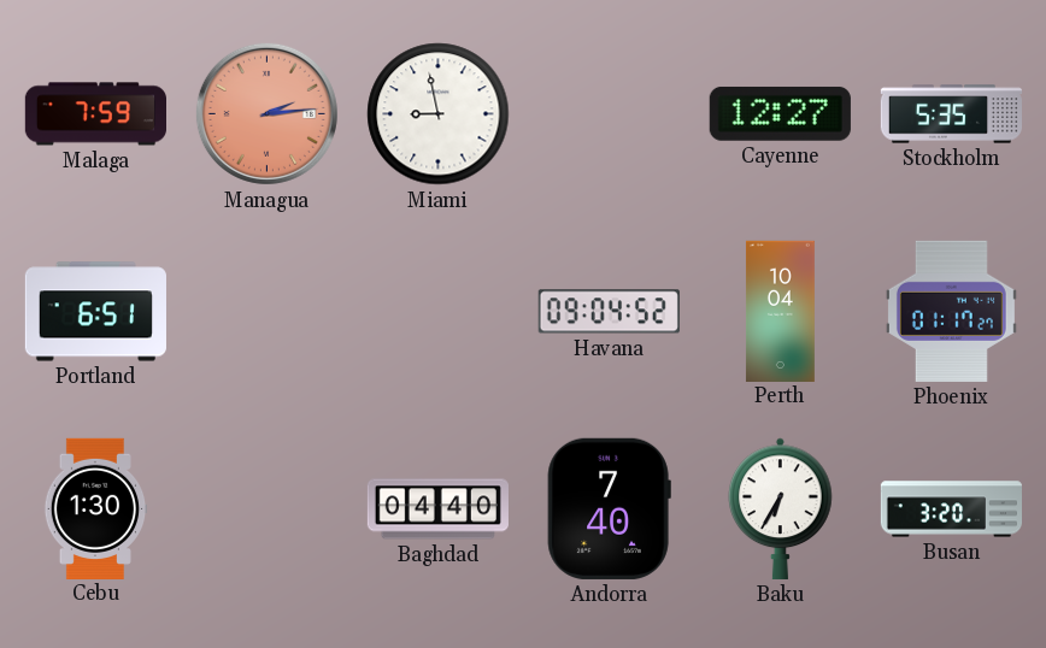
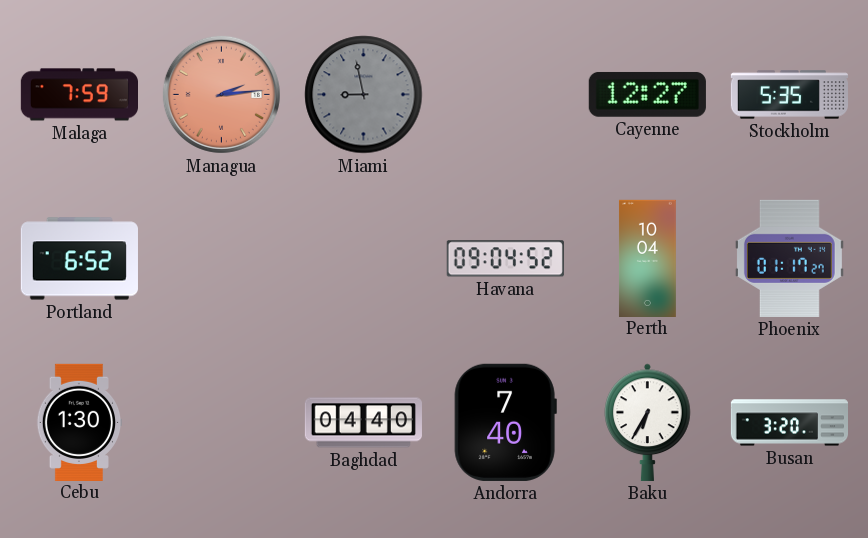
Miami dial: white -> grey
Portland: 6:51 -> 6:52
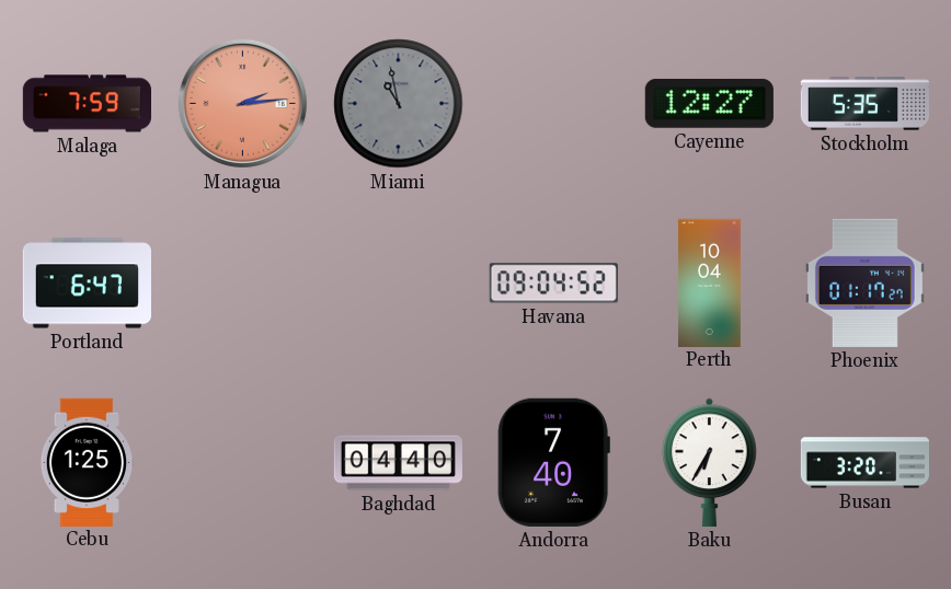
Miami: 8:58 -> 10:58
Portland: 6:52 -> 6:47
Cebu: 1:30 -> 1:25
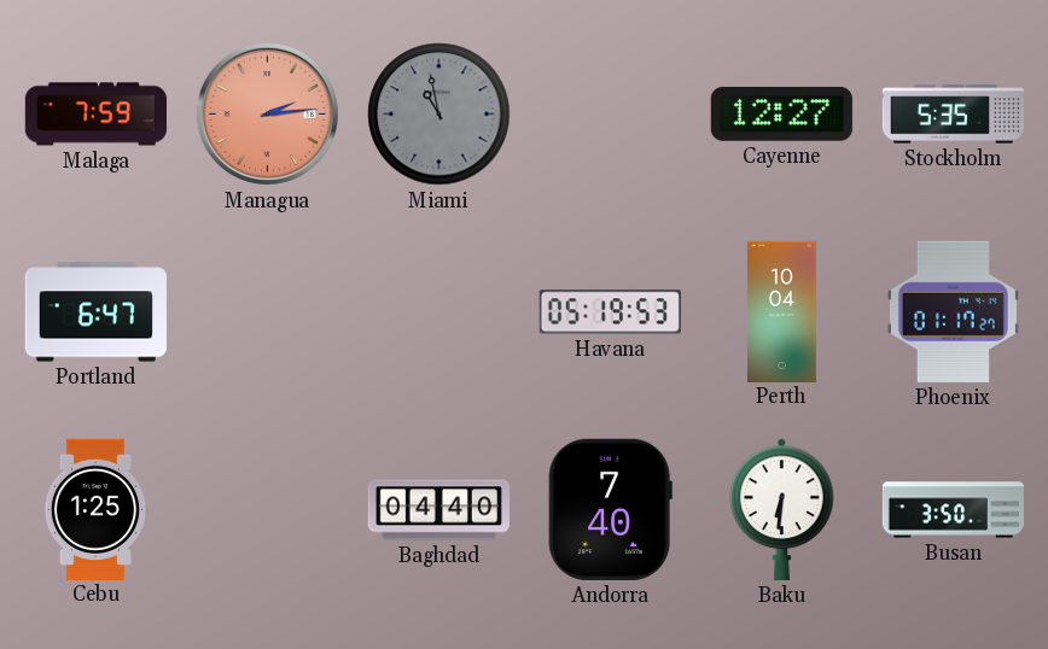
Havana: 09:04 -> 05:19
Baku: 6:35 -> 6:31
Busan: 3:20 -> 3:50
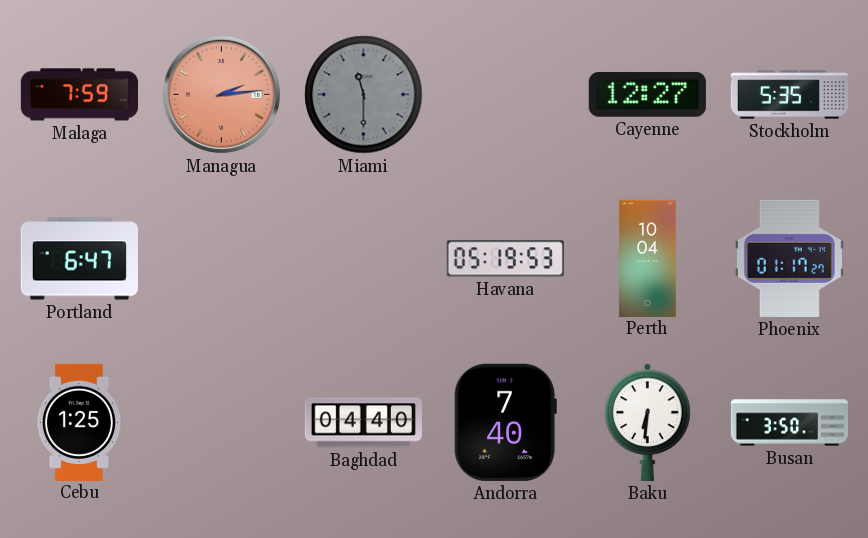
Miami: 10:58 -> 11:30
